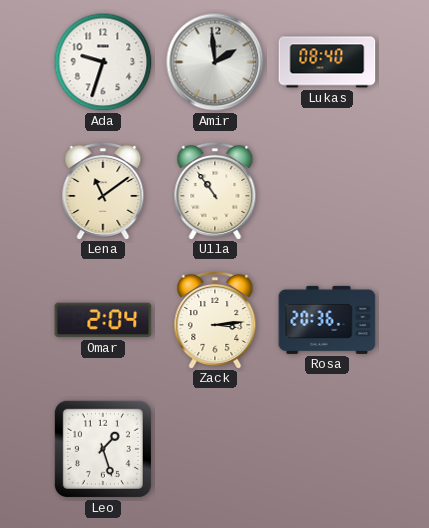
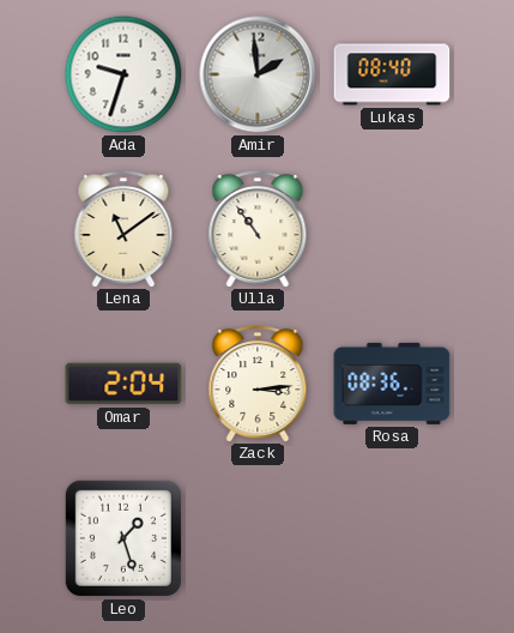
Rosa: 20:36 -> 08:36
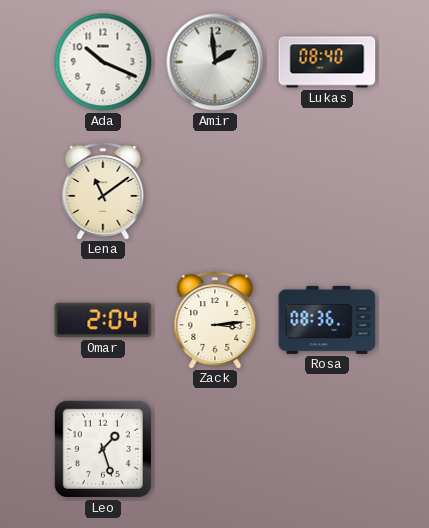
Ada: 9:33 -> 10:19
Ulla: 10:54 -> none
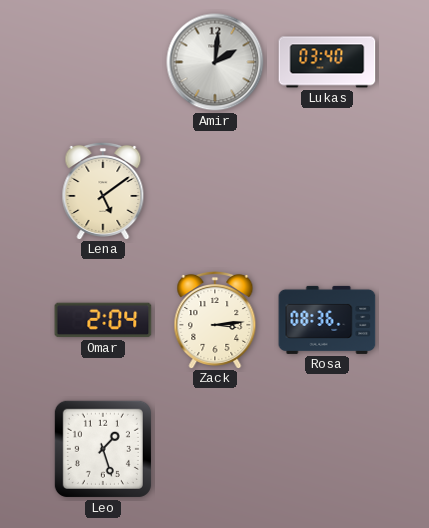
Ada: 10:19 -> none
Amir: 1:59 -> 2:01
Lukas: 08:40 -> 03:40
Lena: 11:09 -> 5:09
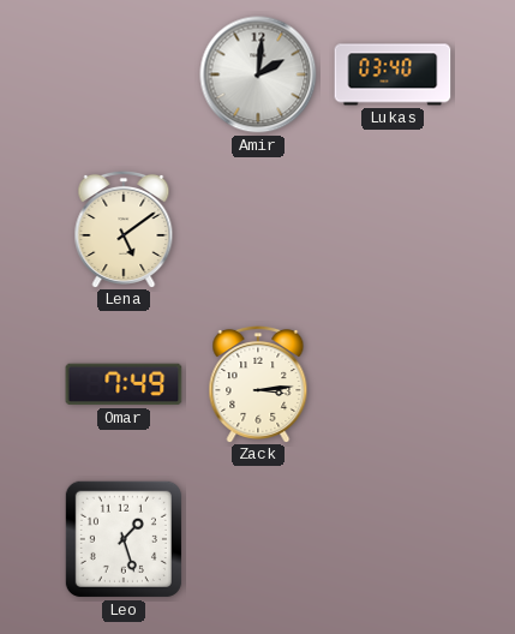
Omar: 2:04 -> 7:49
Rosa: 08:36 -> none
